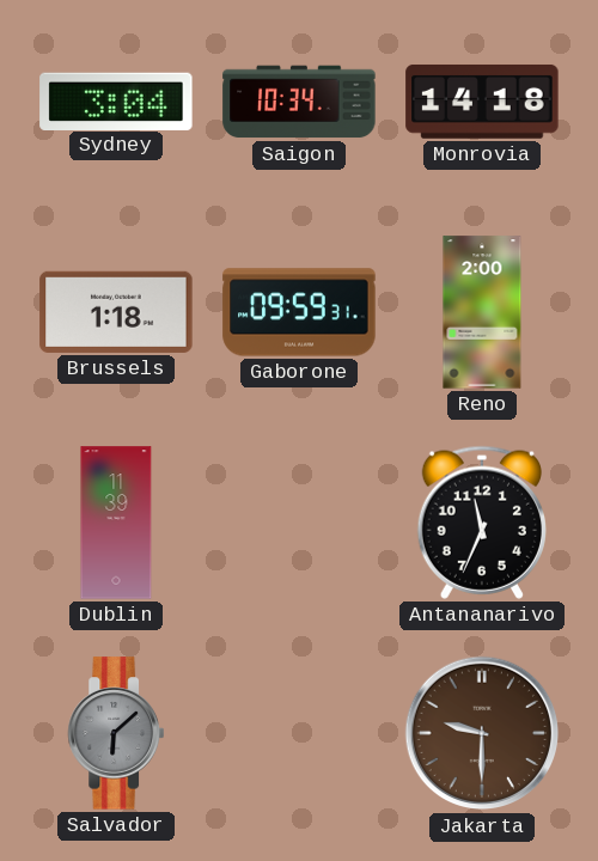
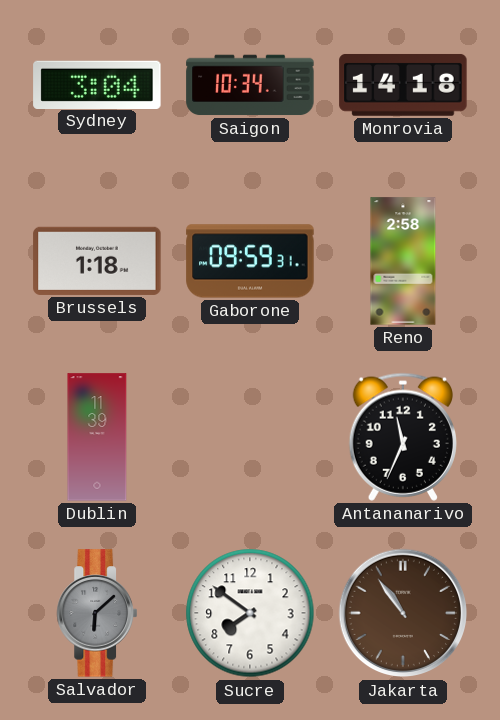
Reno: 2:00 -> 2:58
Sucre: none -> 7:51
Jakarta: 9:30 -> 10:54
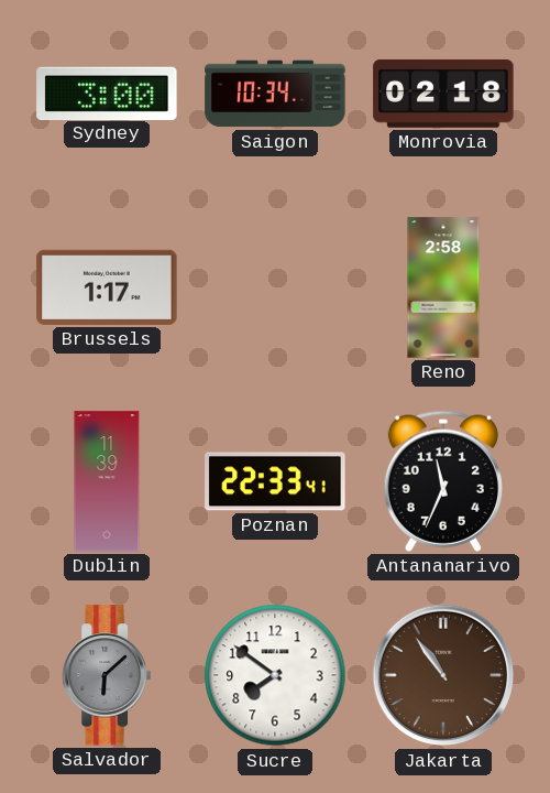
Sydney: 3:04 -> 3:00
Monrovia: 14:18 -> 02:18
Brussels: 1:18 -> 1:17
Gaborone: 09:59 -> none
Poznan: none -> 22:33
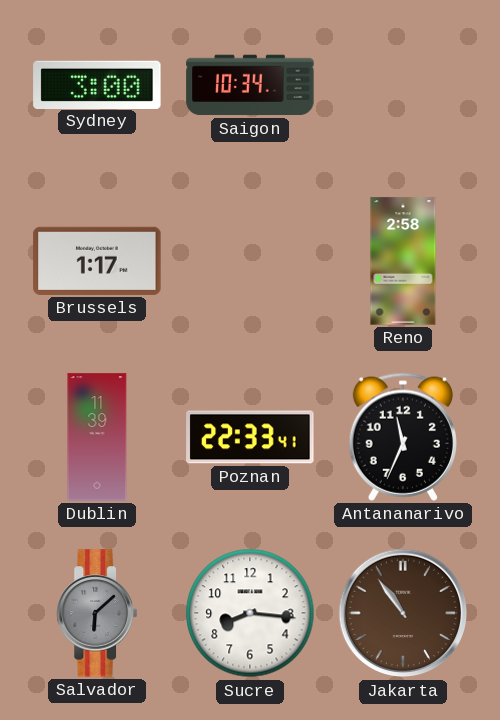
Monrovia: 02:18 -> none
Sucre: 7:51 -> 8:16
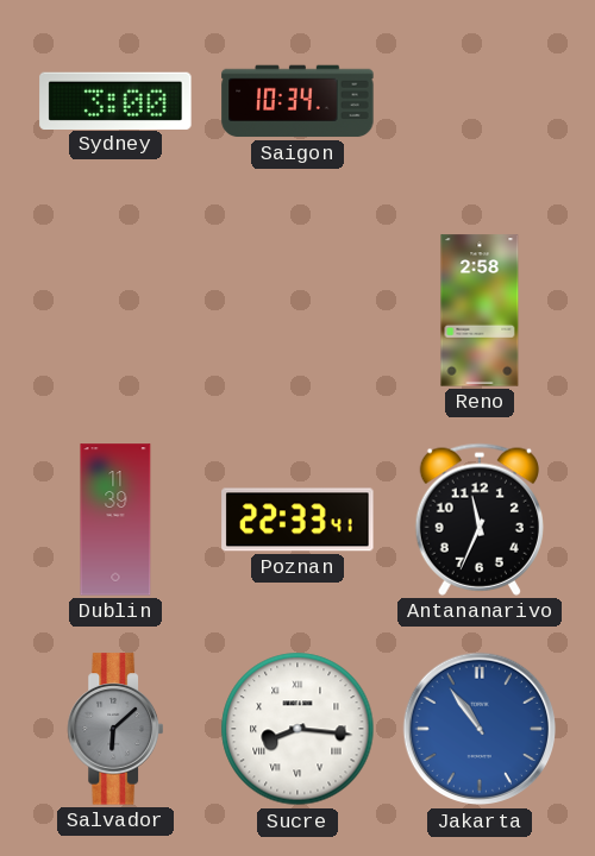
Brussels: 1:17 -> none
Sucre numerals: Arabic -> Roman
Jakarta dial: brown -> blue
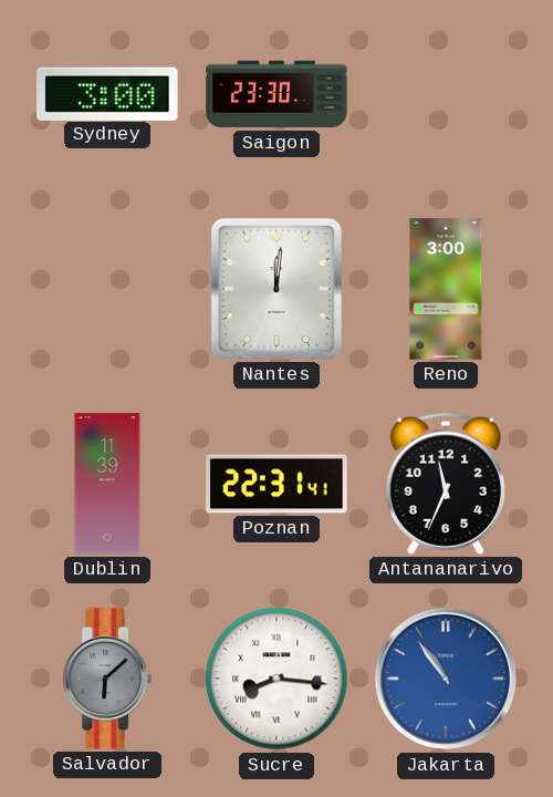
Saigon: 10:34 -> 23:30
Nantes: none -> 12:01
Reno: 2:58 -> 3:00
Poznan: 22:33 -> 22:31
